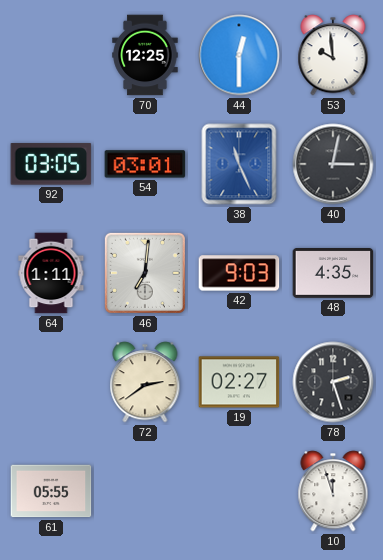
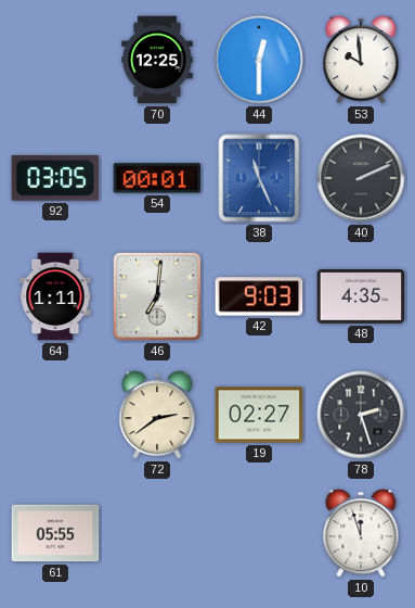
54: 03:01 -> 00:01
40: 3:02 -> 2:11
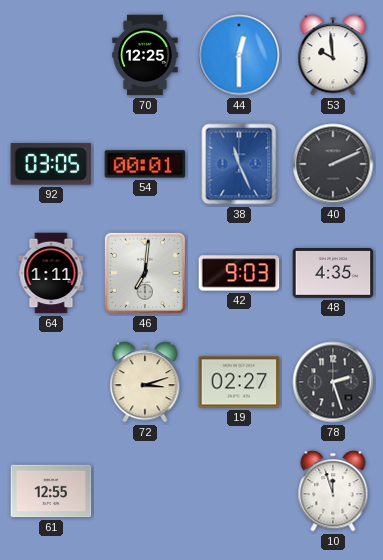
72: 2:39 -> 3:12
61: 05:55 -> 12:55
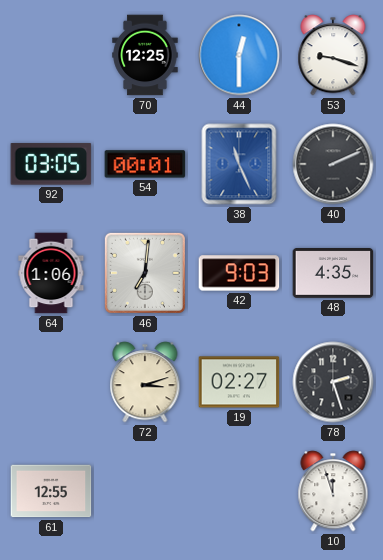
53: 9:59 -> 9:18
64: 1:11 -> 1:06
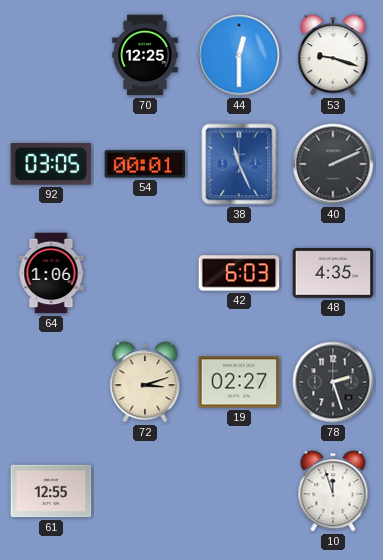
46: 7:01 -> none
42: 9:03 -> 6:03
